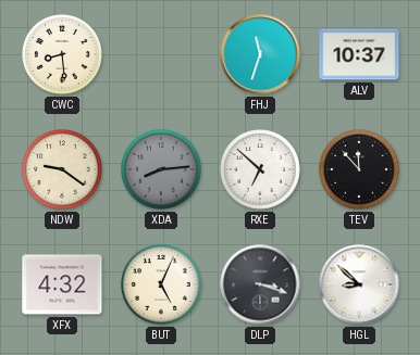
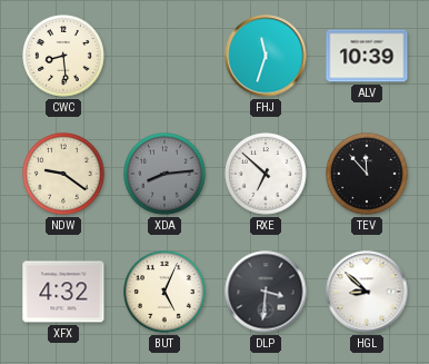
ALV: 10:37 -> 10:39
DLP: 3:18 -> 3:31
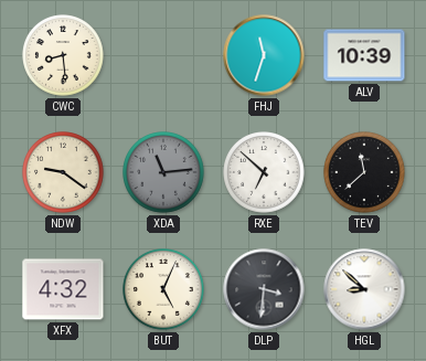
XDA: 8:14 -> 11:14
TEV: 11:53 -> 11:38
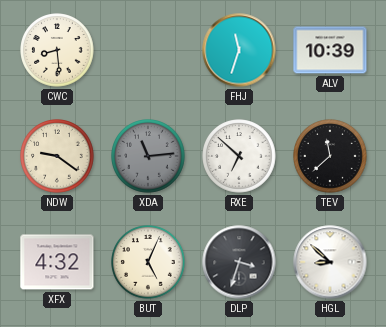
DLP: 3:31 -> 3:33
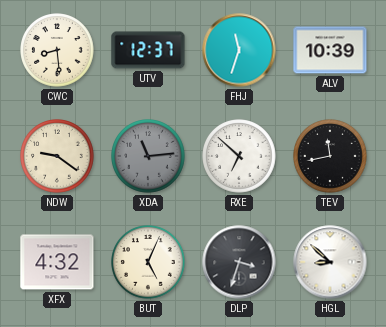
UTV: none -> 12:37
TEV: 11:38 -> 11:43
